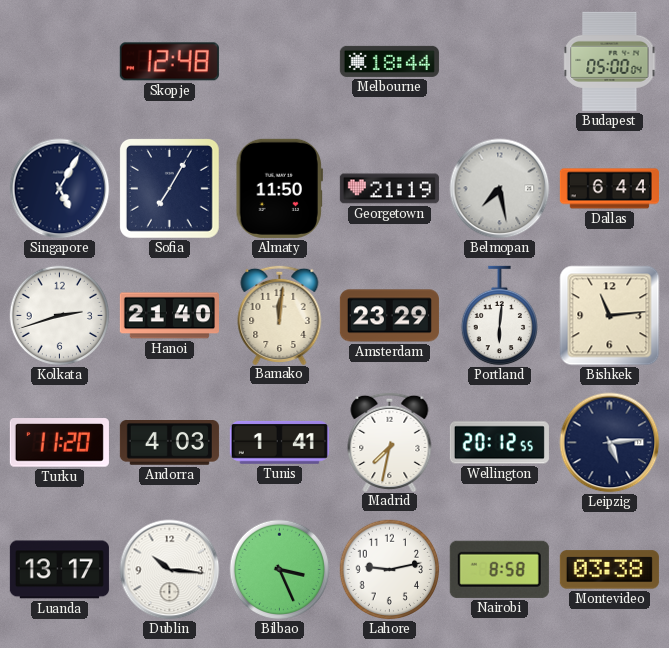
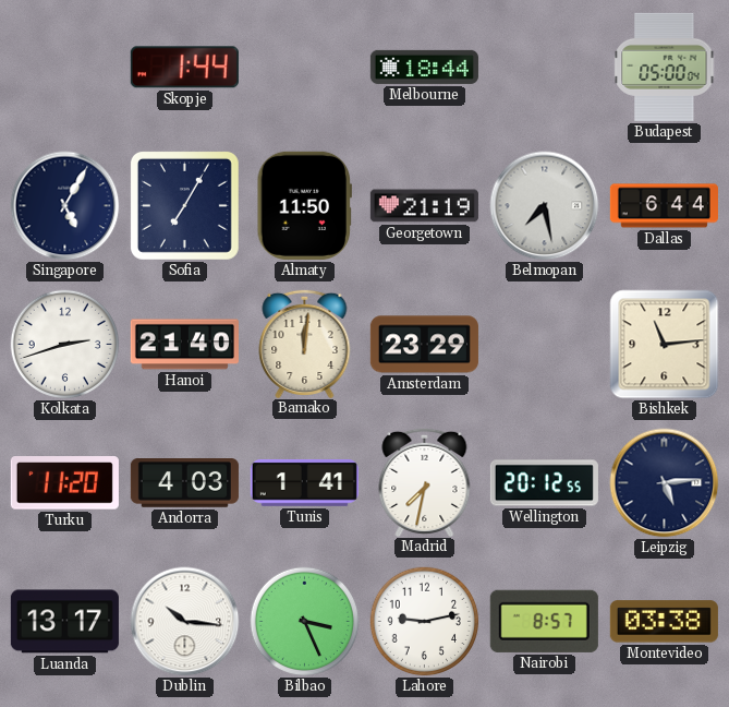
Skopje: 12:48 -> 1:44
Portland: 6:01 -> none
Nairobi: 8:58 -> 8:57
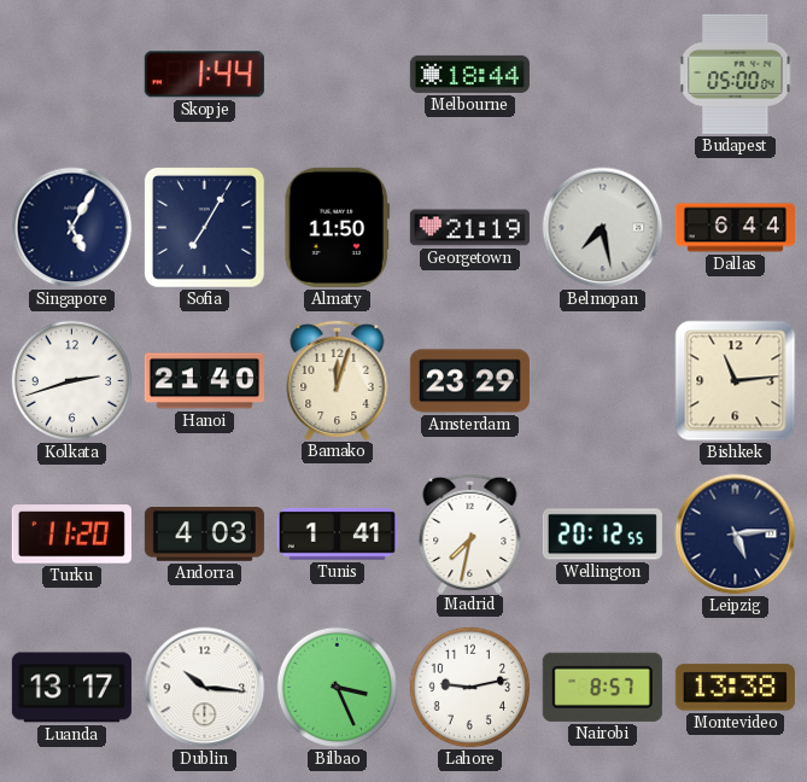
Bamako: 12:01 -> 12:03
Montevideo: 03:38 -> 13:38
